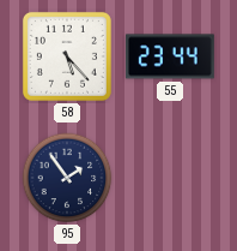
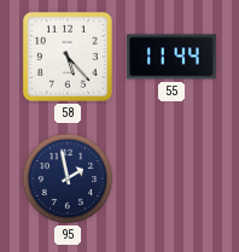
55: 23:44 -> 11:44
95: 1:54 -> 1:58
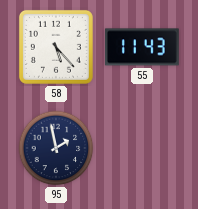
55: 11:44 -> 11:43
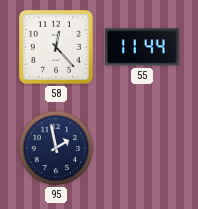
58: 5:23 -> 12:23
55: 11:43 -> 11:44
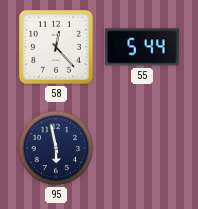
55: 11:44 -> 5:44
95: 1:58 -> 5:58
